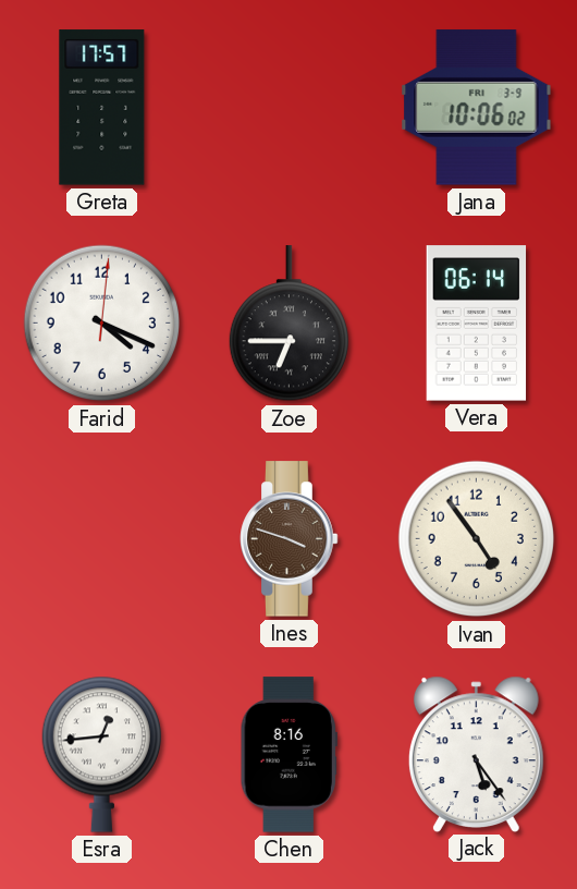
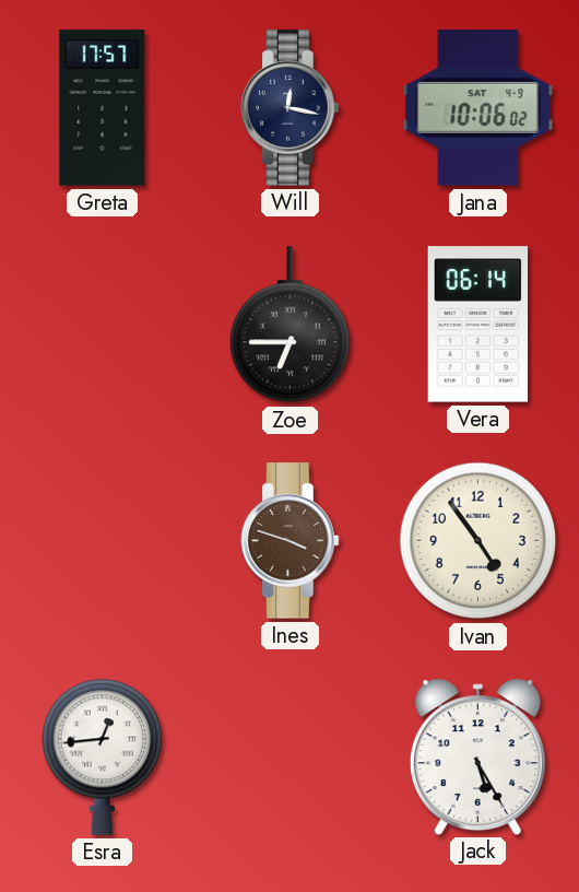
Will: none -> 12:17
Jana date: FRI 3-9 -> SAT 4-9
Farid: 4:19 -> none
Chen: 8:16 -> none
Jack: 5:24 -> 5:25
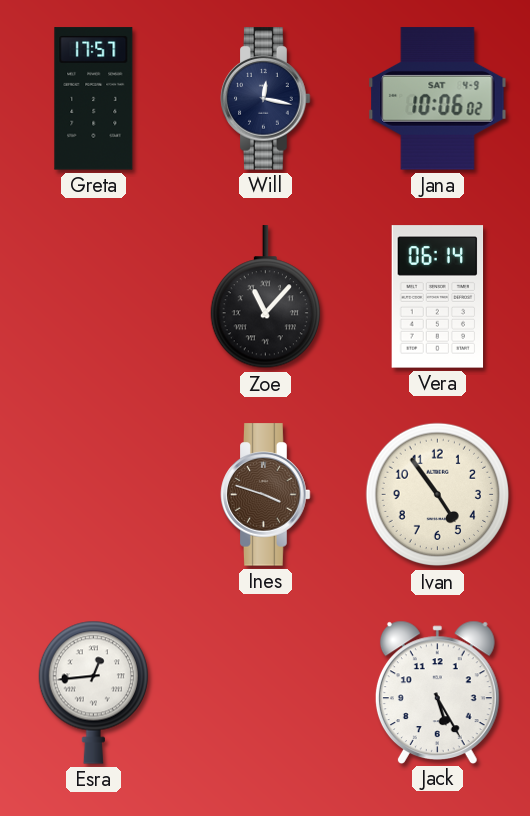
Zoe: 6:45 -> 11:07
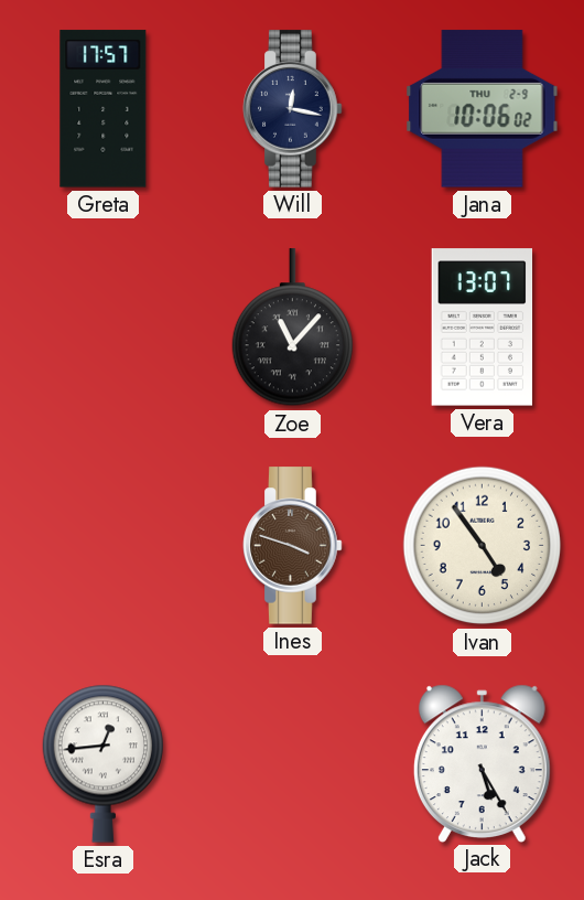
Jana date: SAT 4-9 -> THU 2-9
Vera: 06:14 -> 13:07
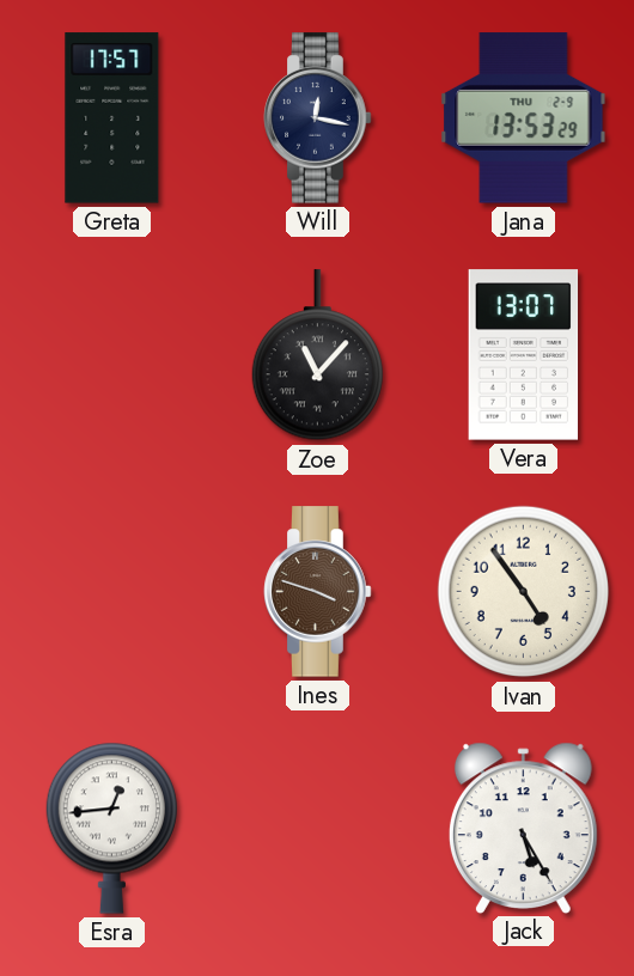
Jana: 10:06 -> 13:53
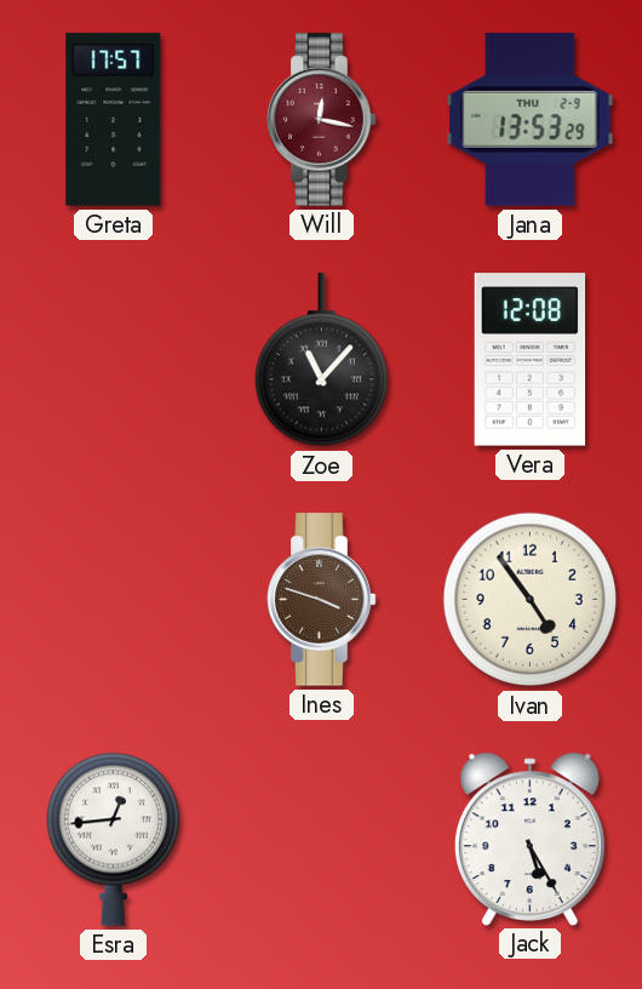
Will dial: navy -> burgundy
Vera: 13:07 -> 12:08
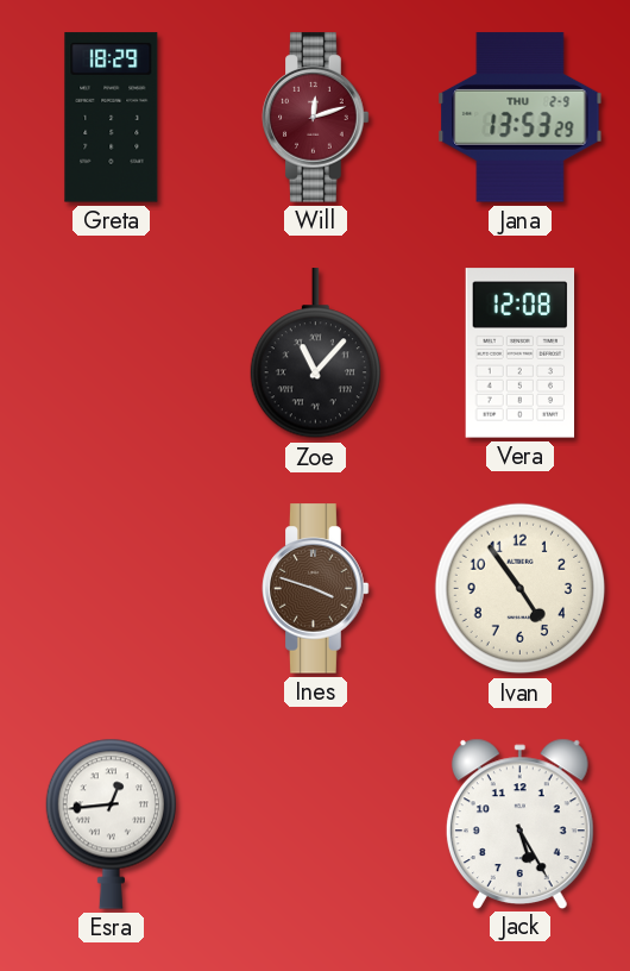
Greta: 17:57 -> 18:29
Will: 12:17 -> 12:12
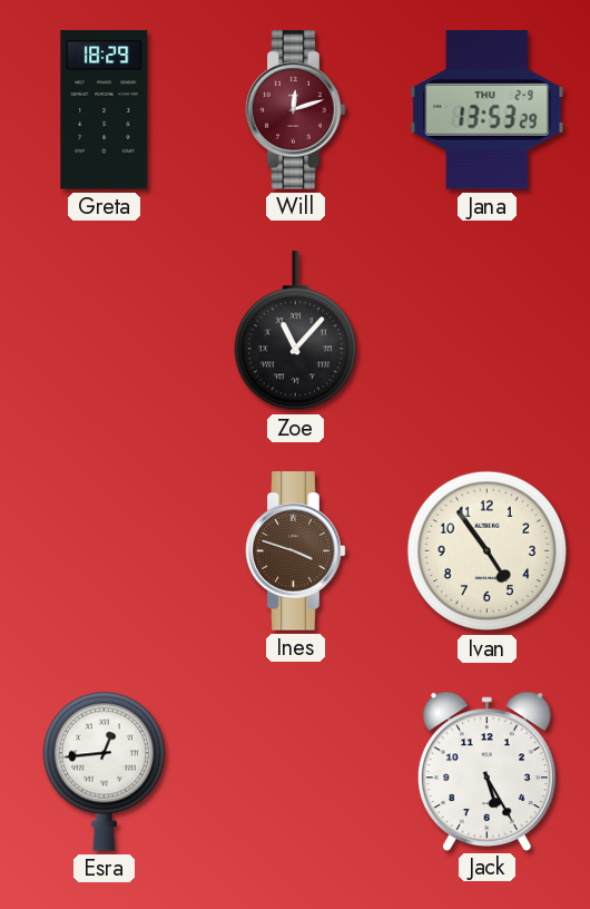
Vera: 12:08 -> none
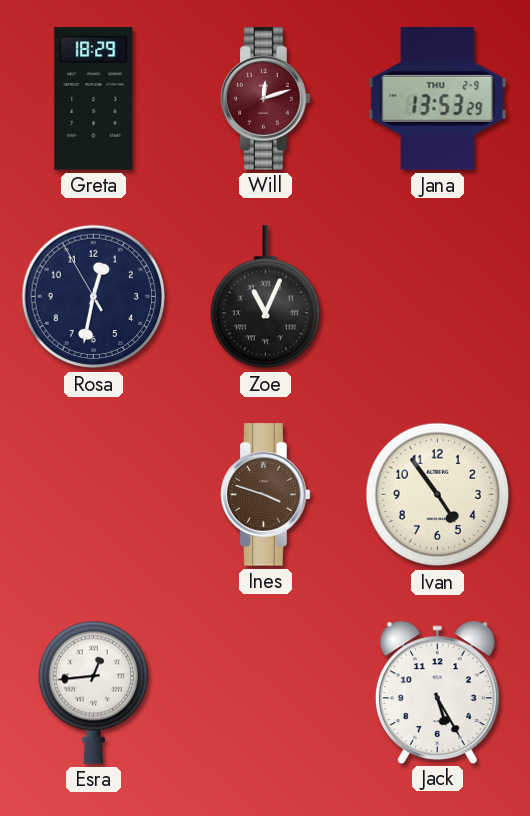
Rosa: none -> 12:31
Zoe: 11:07 -> 11:04
